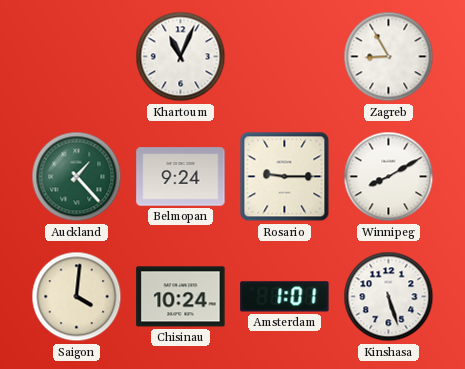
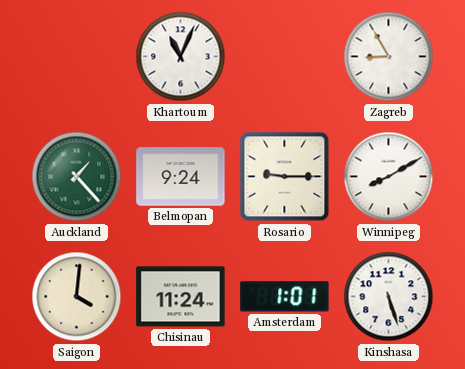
Chisinau: 10:24 -> 11:24
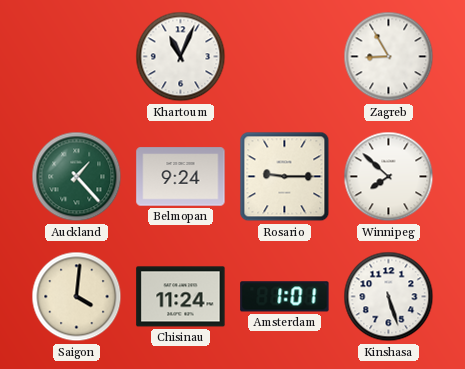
Winnipeg: 8:10 -> 7:52
